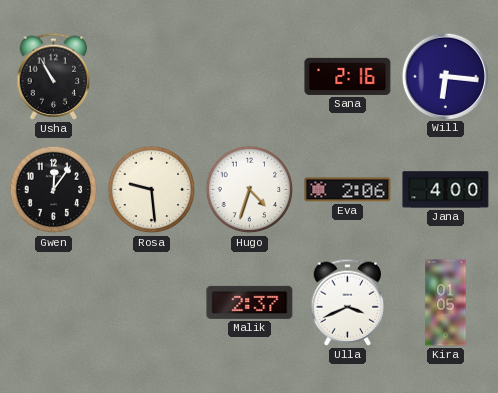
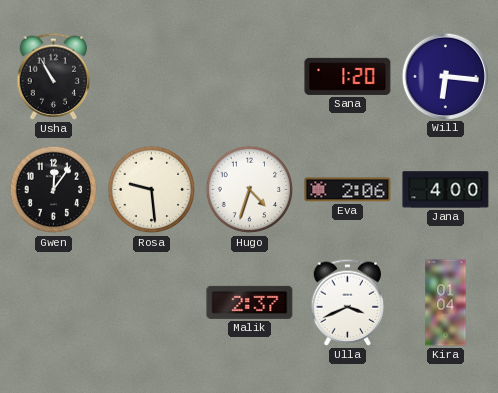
Sana: 2:16 -> 1:20
Kira: 01:05 -> 01:04
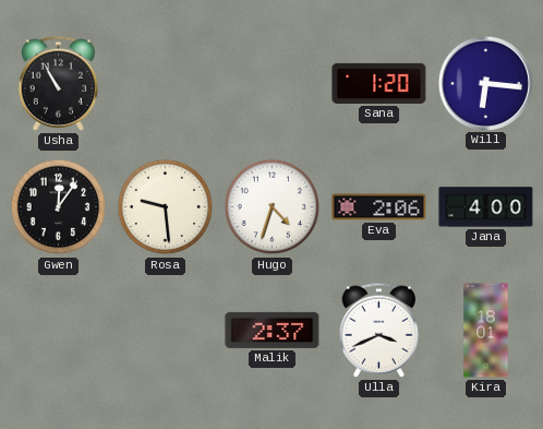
Kira: 01:04 -> 18:01
